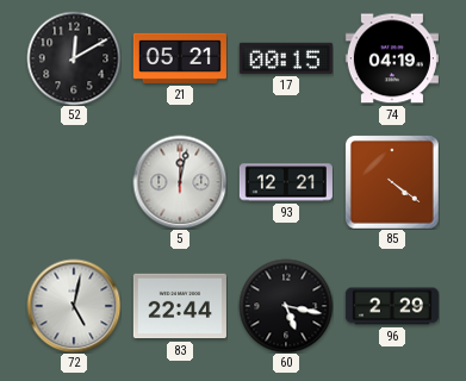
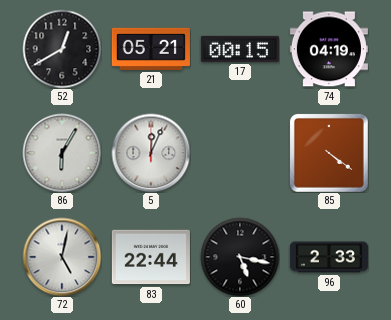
52: 12:10 -> 12:40
86: none -> 6:05
5: 12:02 -> 12:04
93: 12:21 -> none
96: 2:29 -> 2:33
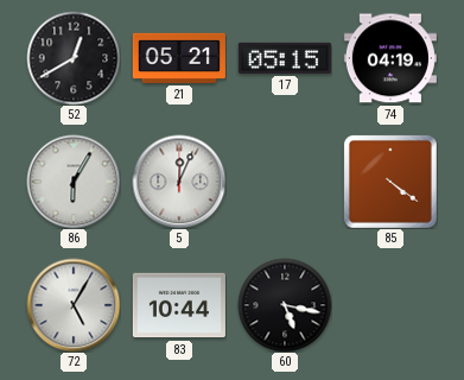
17: 00:15 -> 05:15
72: 5:02 -> 5:05
83: 22:44 -> 10:44
96: 2:33 -> none
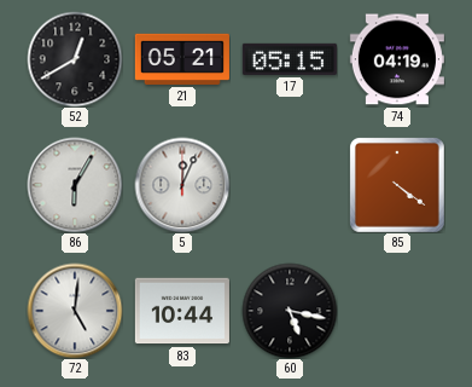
72: 5:05 -> 5:01
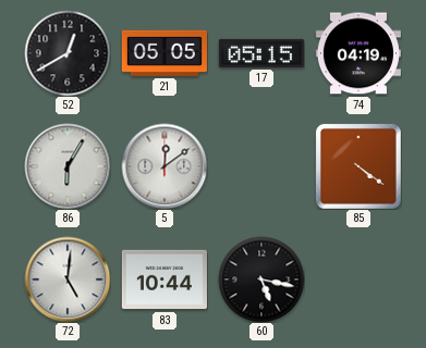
21: 05:21 -> 05:05
5: 12:04 -> 12:09
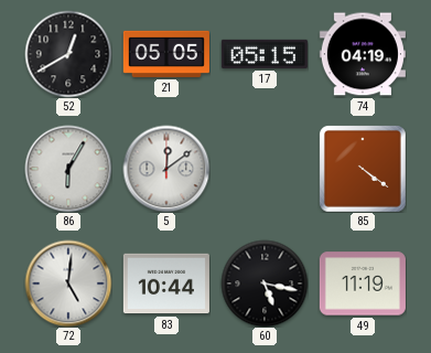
49: none -> 11:19
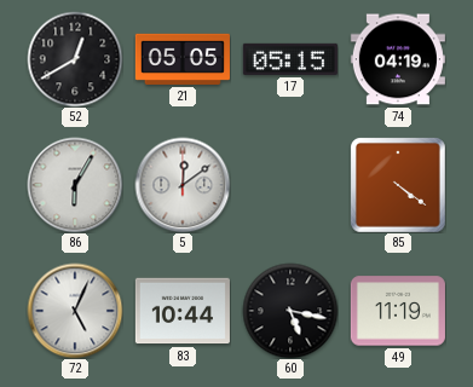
72: 5:01 -> 5:04
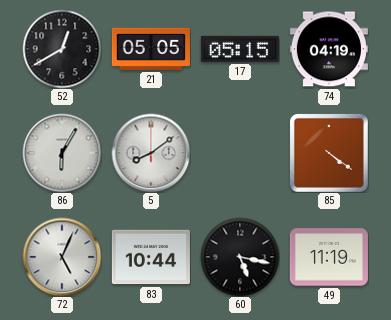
5: 12:09 -> 8:09
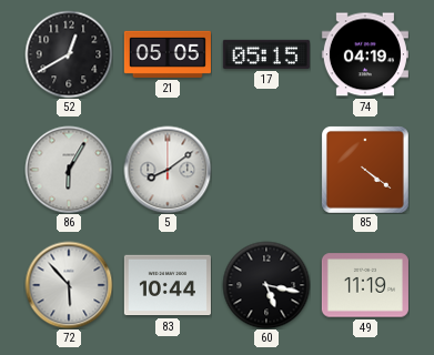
72: 5:04 -> 5:53
